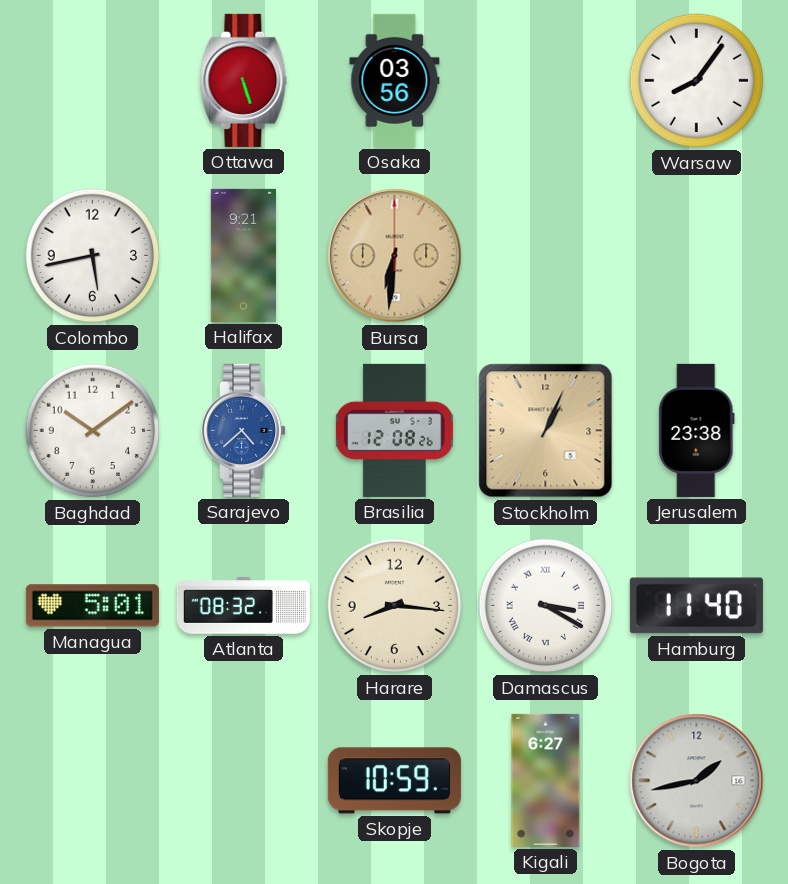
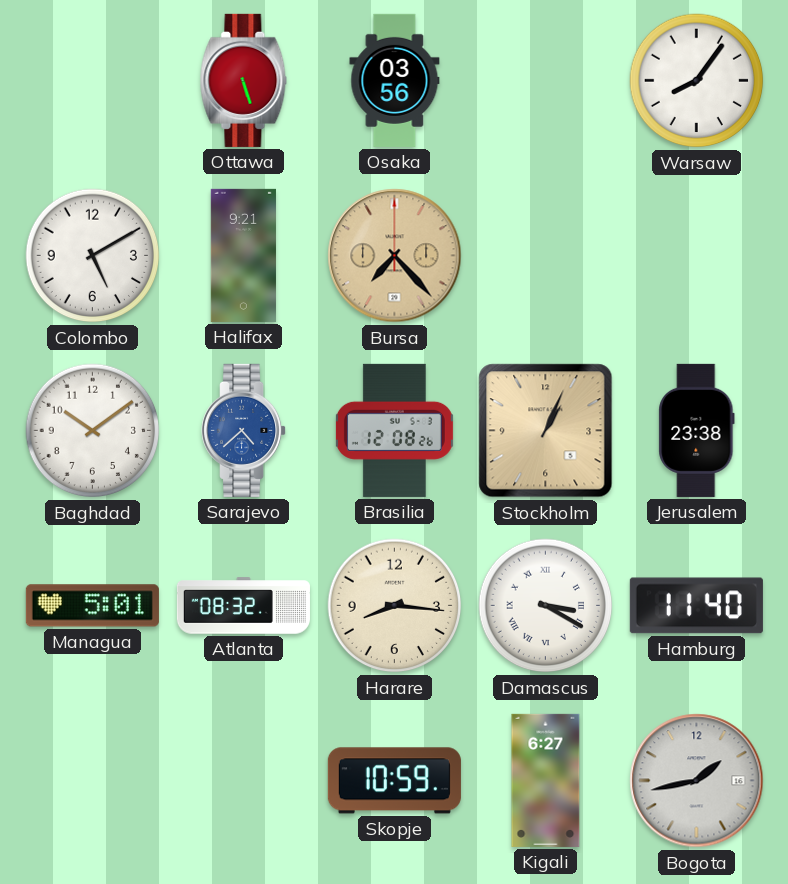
Colombo: 5:43 -> 5:10
Bursa: 6:31 -> 7:23
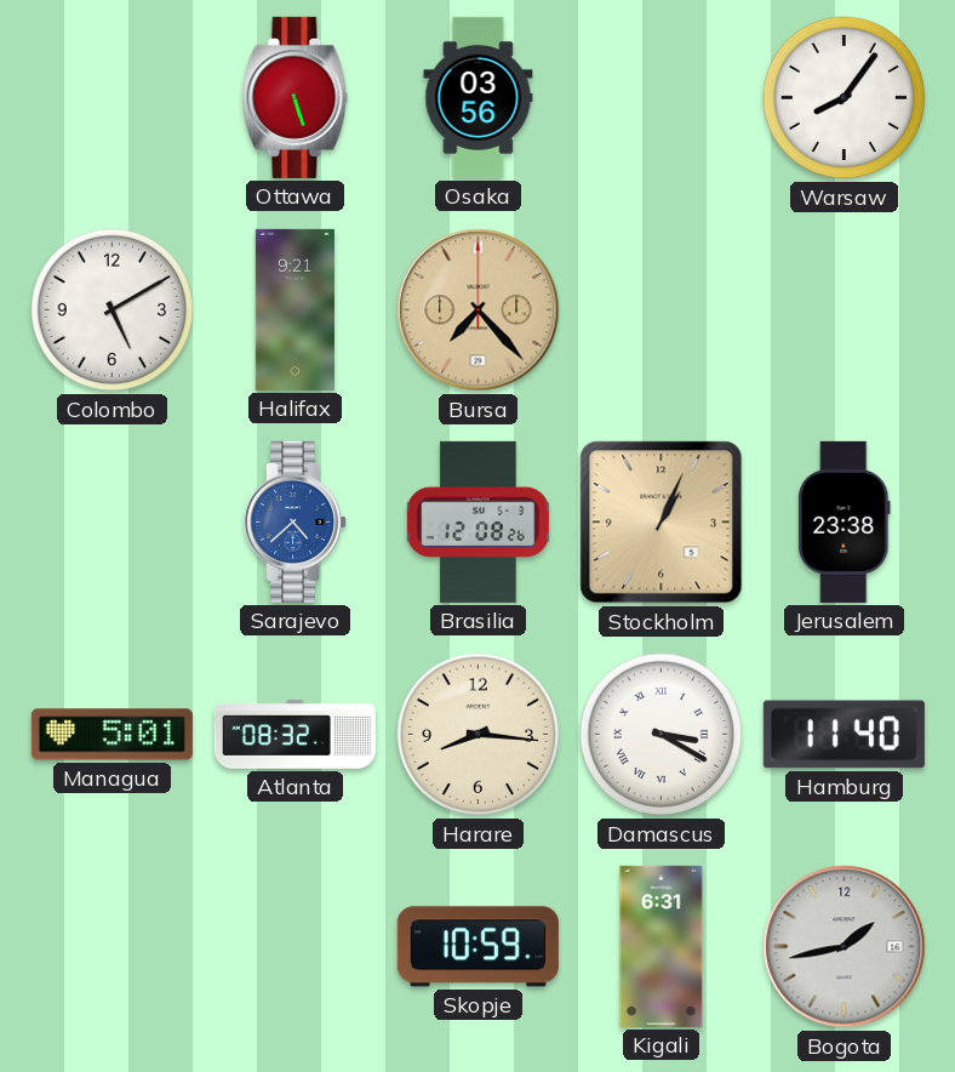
Baghdad: 10:09 -> none
Kigali: 6:27 -> 6:31
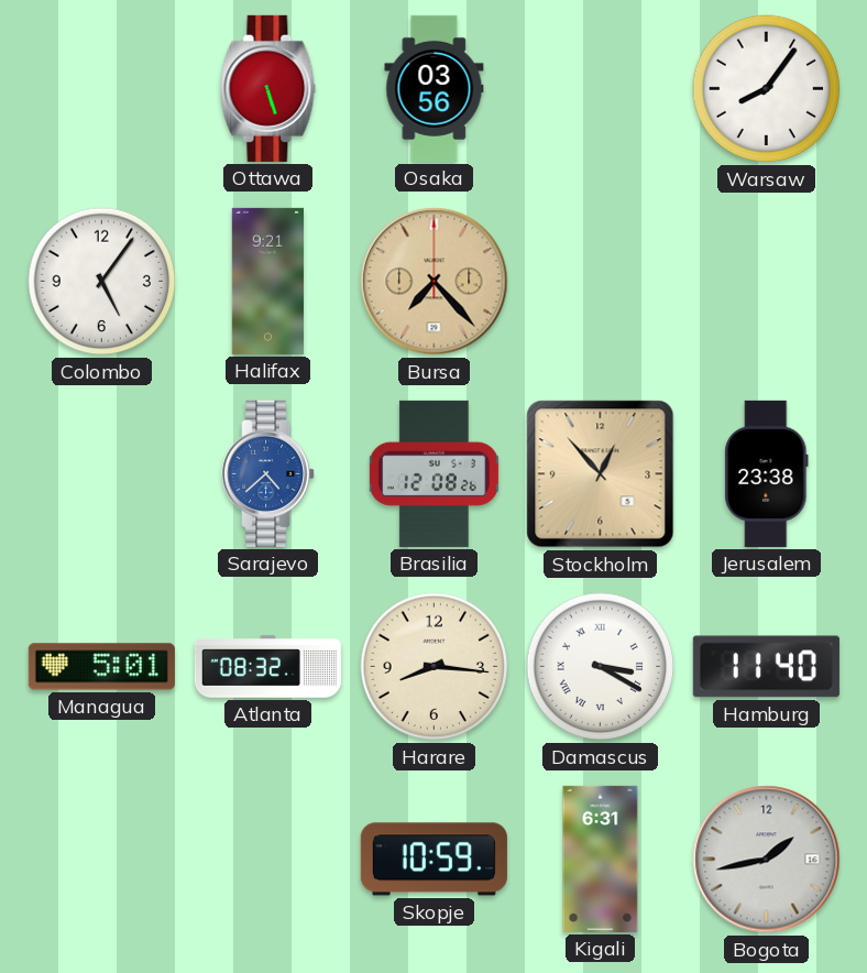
Colombo: 5:10 -> 5:06
Stockholm: 1:04 -> 12:53
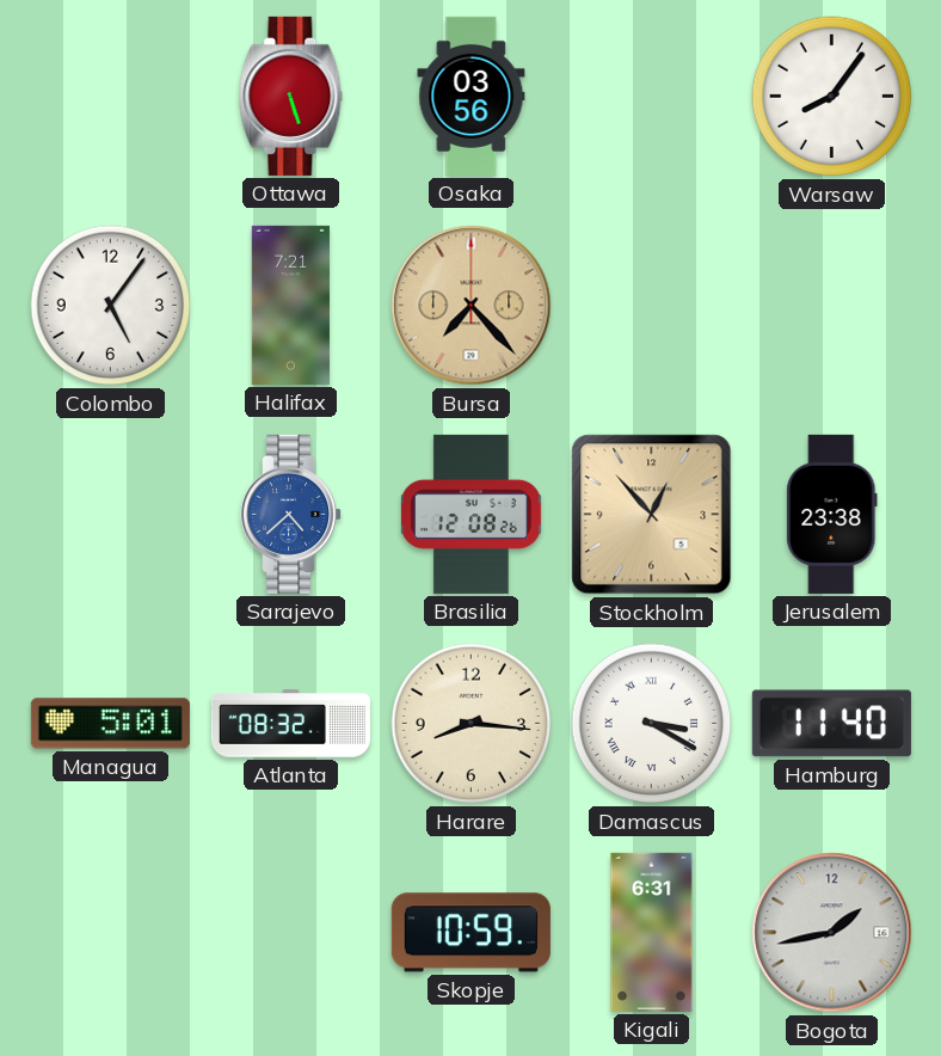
Halifax: 9:21 -> 7:21
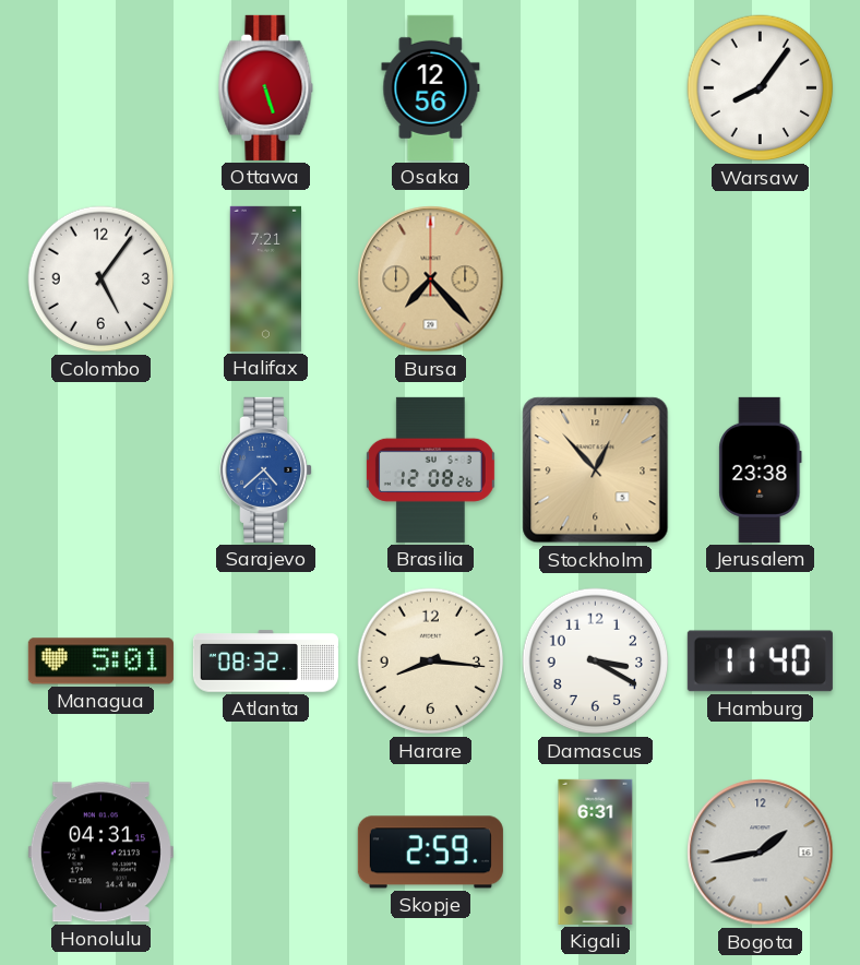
Osaka: 03:56 -> 12:56
Damascus numerals: Roman -> Arabic
Honolulu: none -> 04:31
Skopje: 10:59 -> 2:59
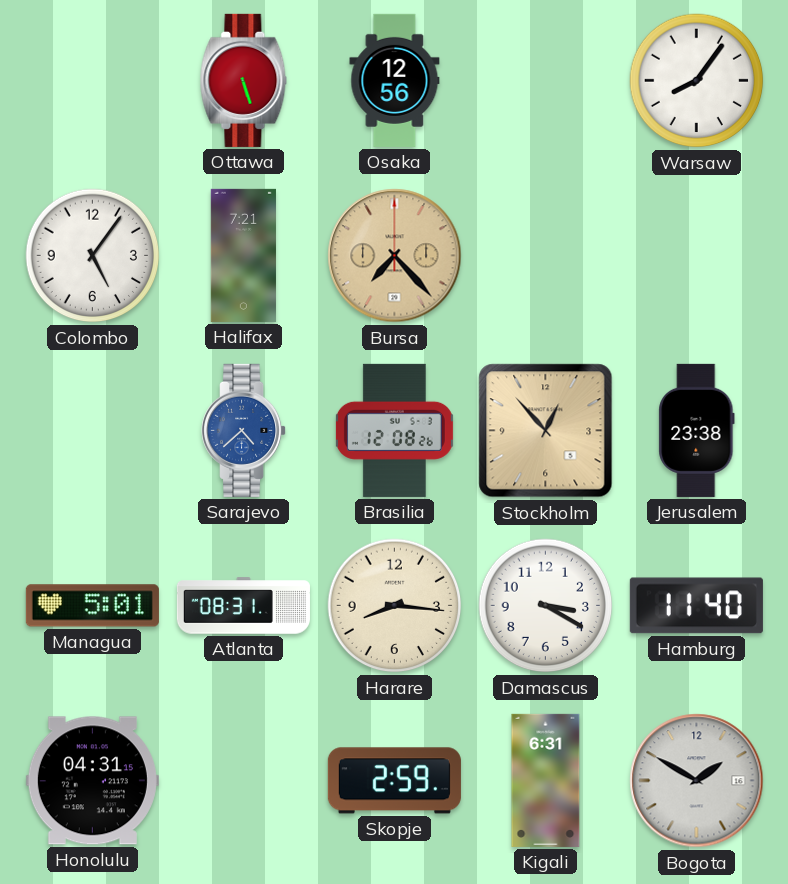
Atlanta: 08:32 -> 08:31
Bogota: 1:43 -> 1:50
